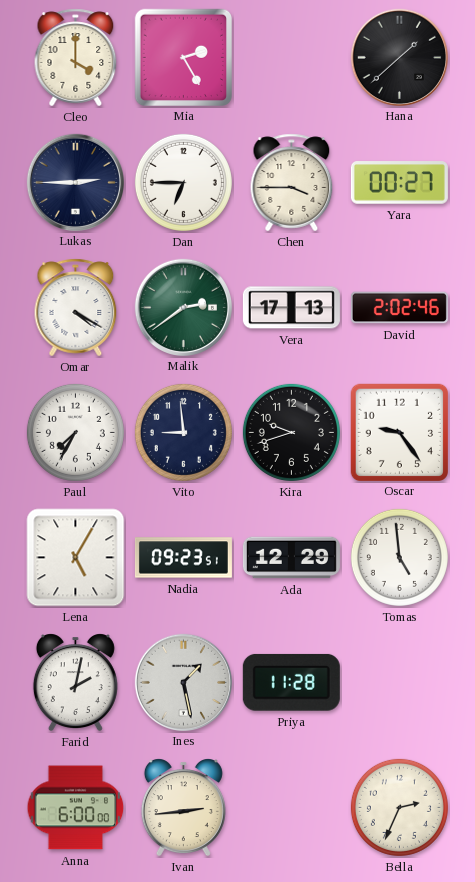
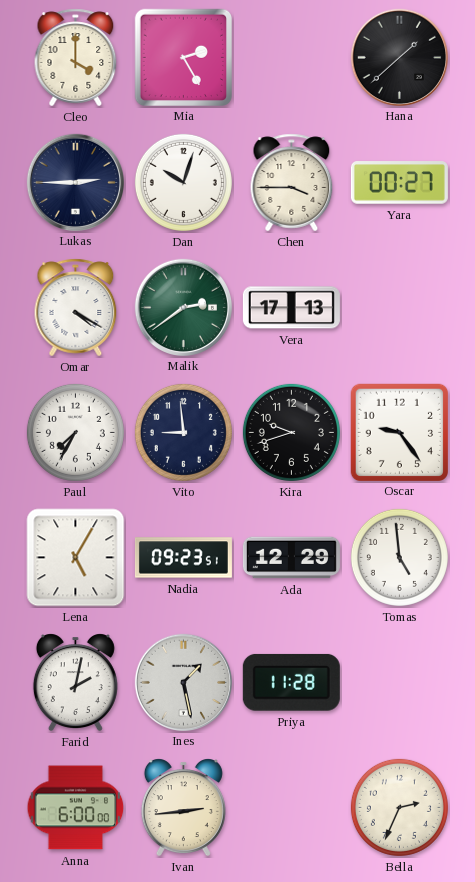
Dan: 6:45 -> 10:03
David: 2:02 -> none
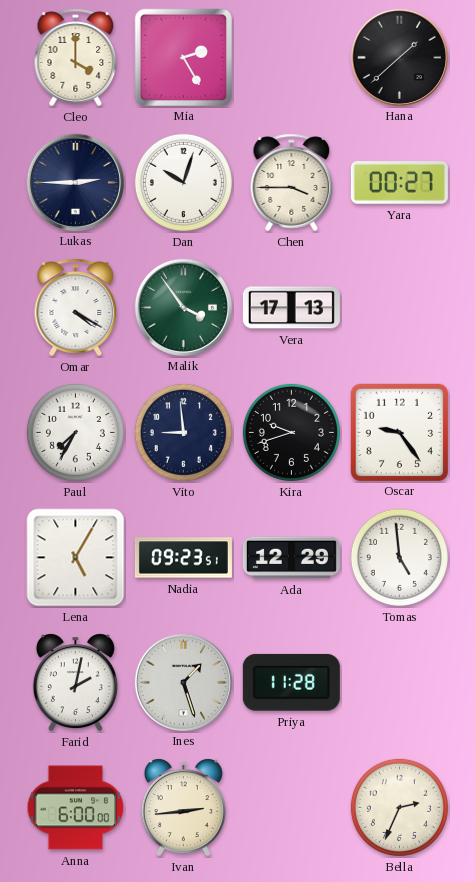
Malik: 2:39 -> 3:54
Ines: 1:28 -> 1:27
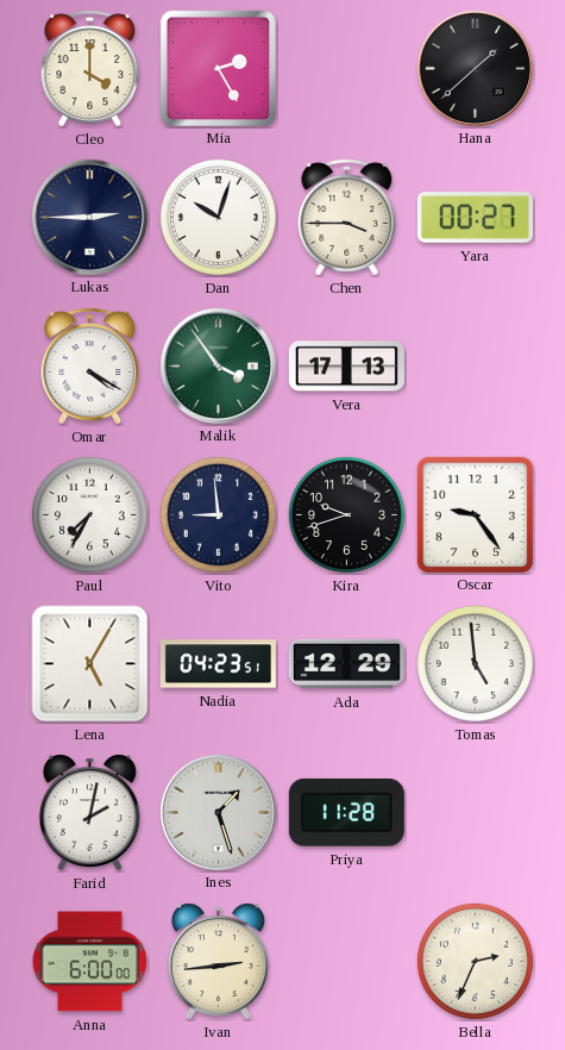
Nadia: 09:23 -> 04:23
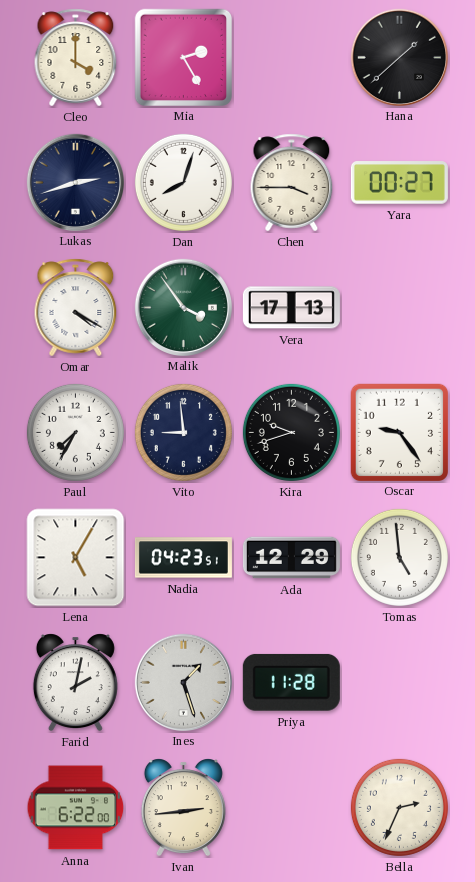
Lukas: 2:45 -> 2:42
Dan: 10:03 -> 8:03
Anna: 6:00 -> 6:22
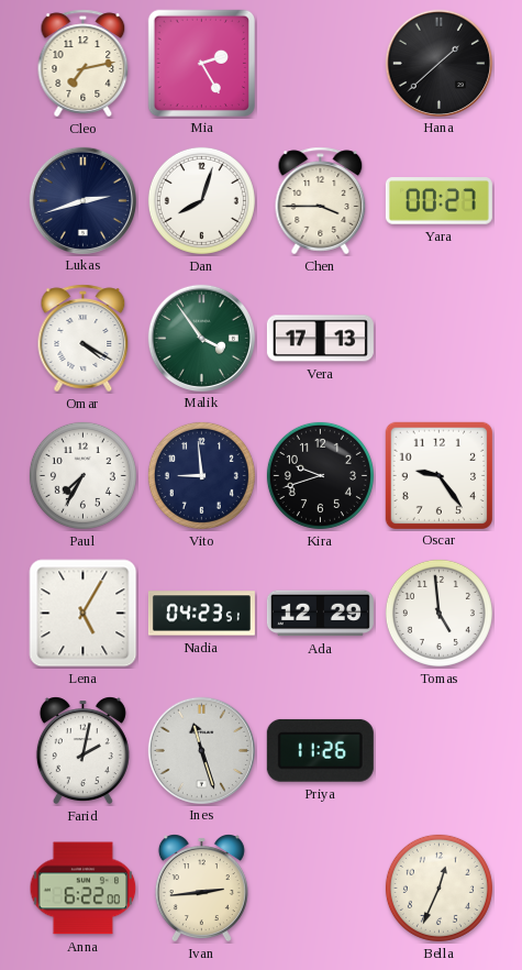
Cleo: 4:00 -> 7:13
Ines: 1:27 -> 11:27
Priya: 11:28 -> 11:26
Bella: 2:34 -> 12:34
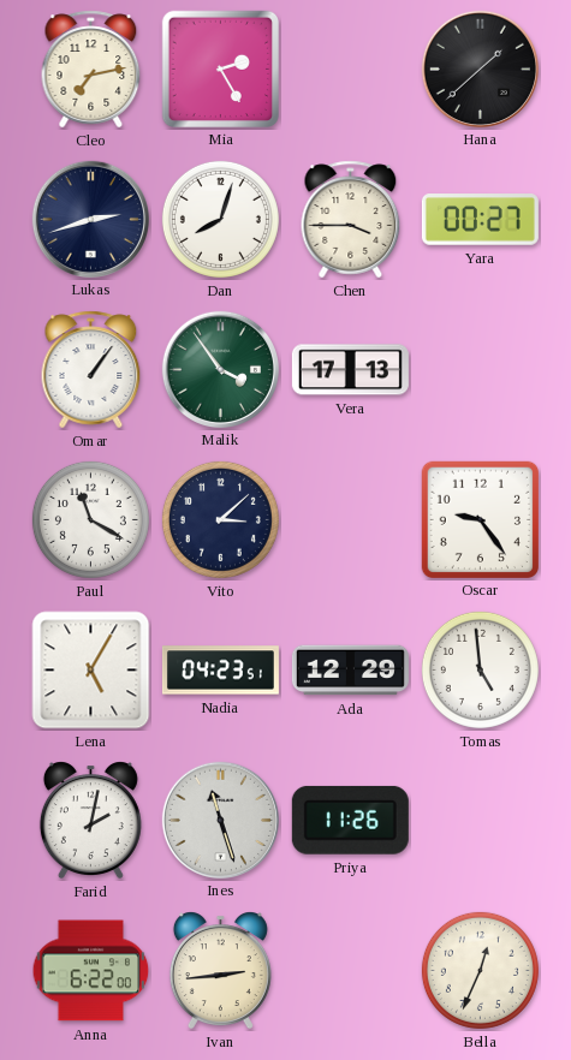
Omar: 4:20 -> 1:06
Paul: 7:35 -> 11:20
Vito: 8:59 -> 3:08
Kira: 9:42 -> none
